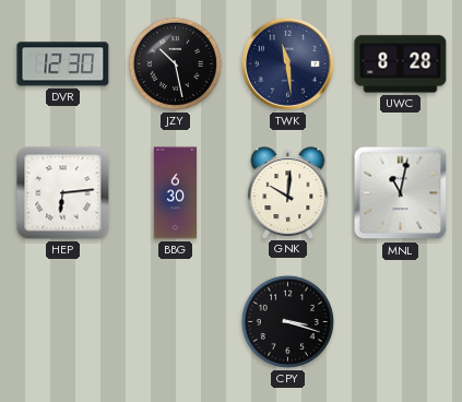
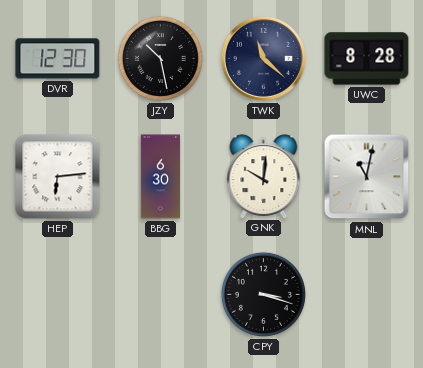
TWK: 11:29 -> 11:22
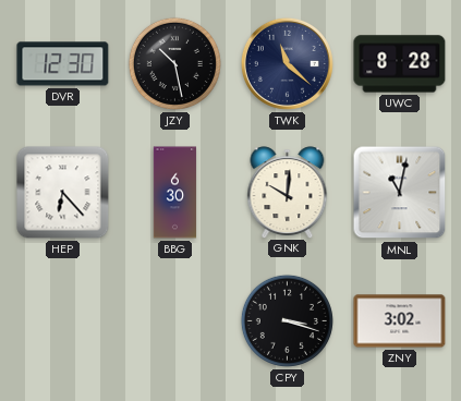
HEP: 6:14 -> 6:23
ZNY: none -> 3:02
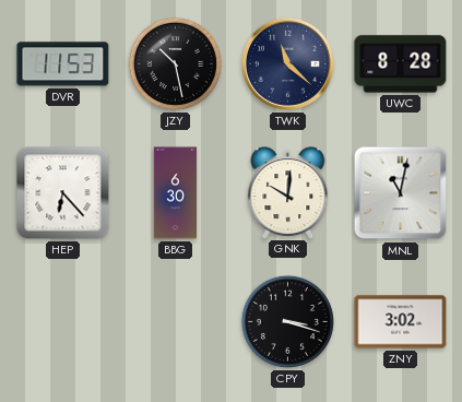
DVR: 12:30 -> 11:53
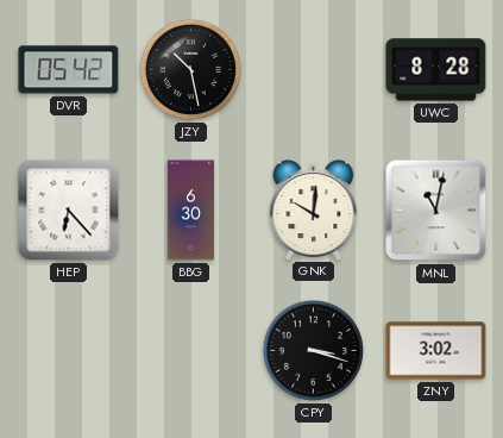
DVR: 11:53 -> 05:42
TWK: 11:22 -> none
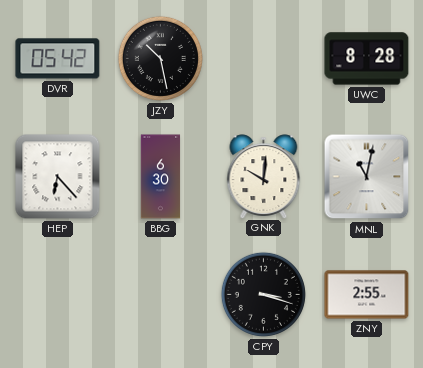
ZNY: 3:02 -> 2:55
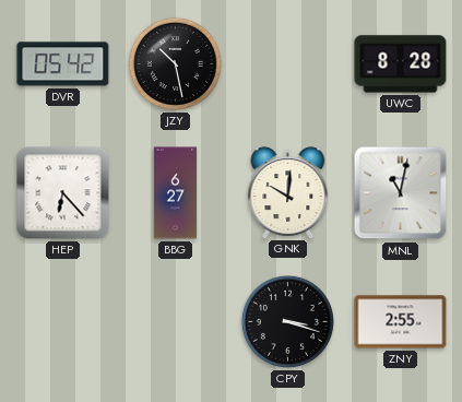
BBG: 6:30 -> 6:27
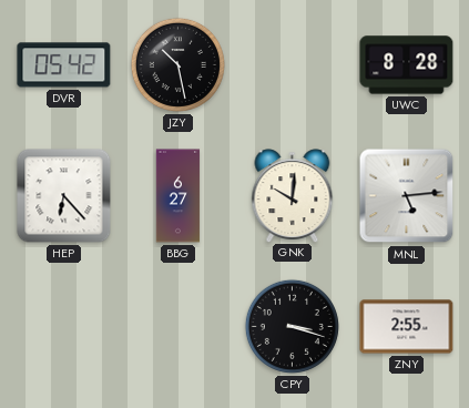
MNL: 11:02 -> 5:14
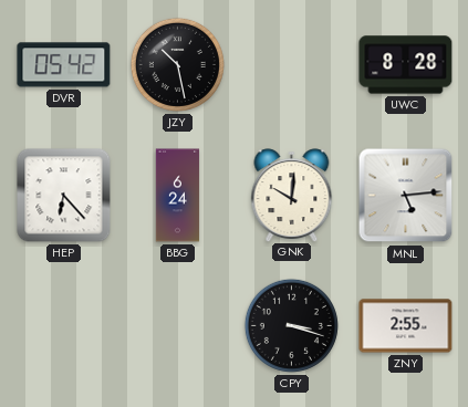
BBG: 6:27 -> 6:24
